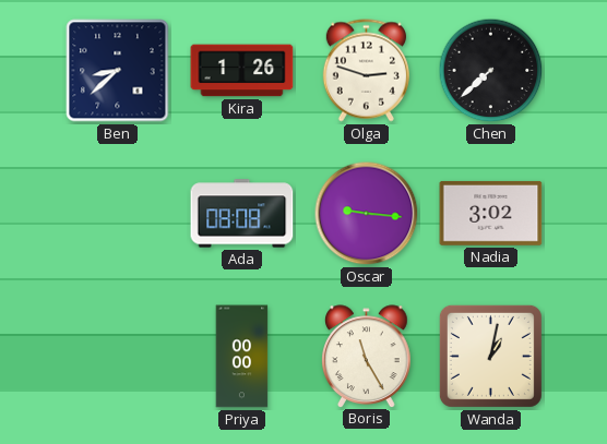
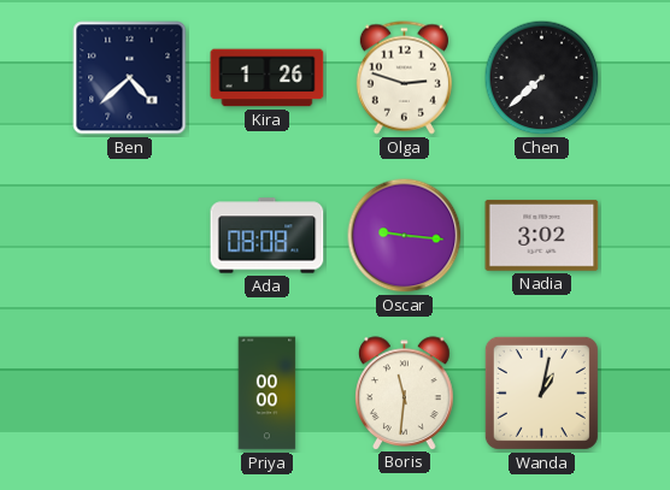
Ben: 8:38 -> 4:38
Boris: 11:25 -> 11:31
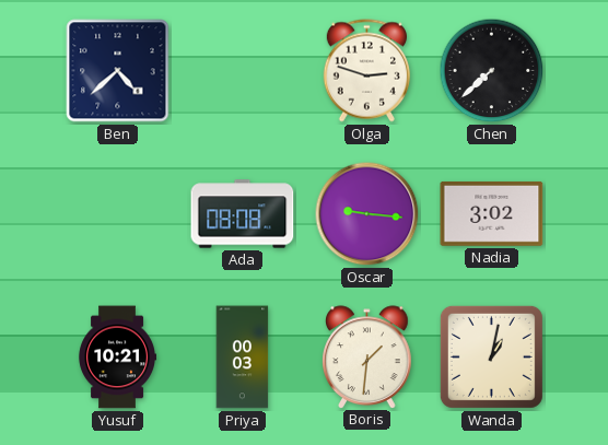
Kira: 1:26 -> none
Yusuf: none -> 10:21
Priya: 00:00 -> 00:03
Boris: 11:31 -> 1:31
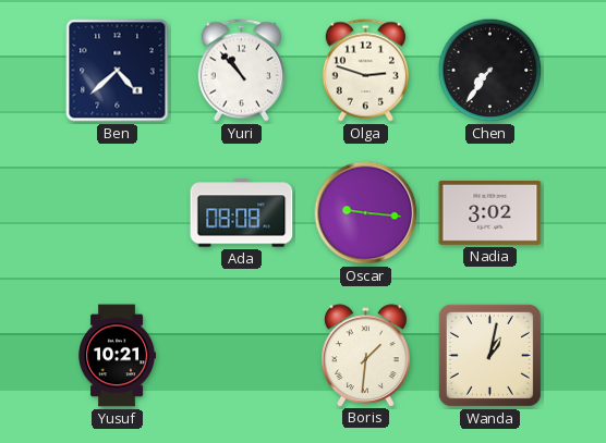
Yuri: none -> 10:53
Chen: 7:38 -> 7:36
Priya: 00:03 -> none
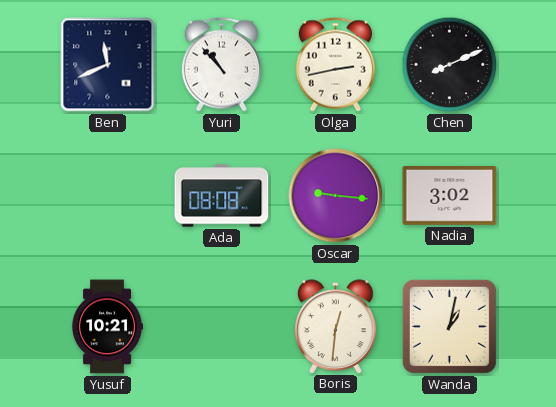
Ben: 4:38 -> 11:41
Olga: 2:48 -> 2:43
Chen: 7:36 -> 8:11
Boris: 1:31 -> 12:31
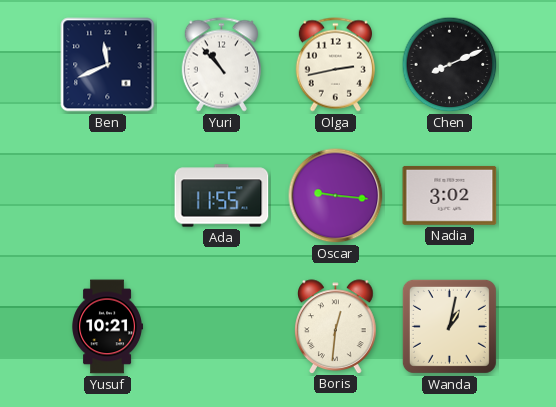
Ada: 08:08 -> 11:55
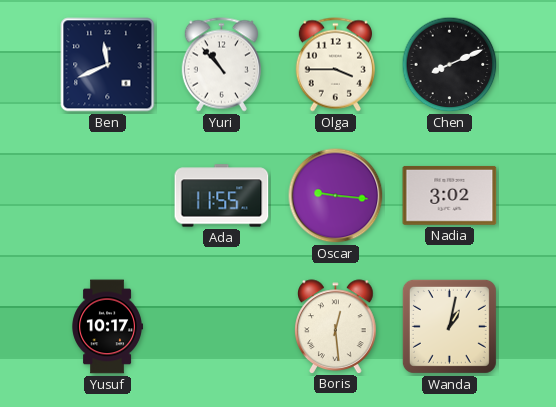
Olga: 2:43 -> 3:45
Yusuf: 10:21 -> 10:17
Boris: 12:31 -> 12:29
